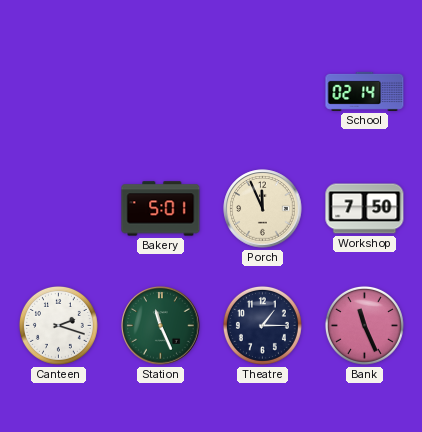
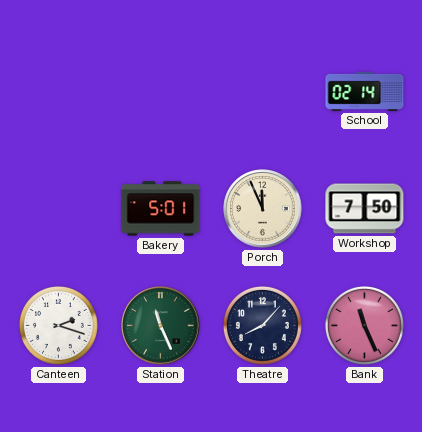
Theatre: 1:15 -> 8:07
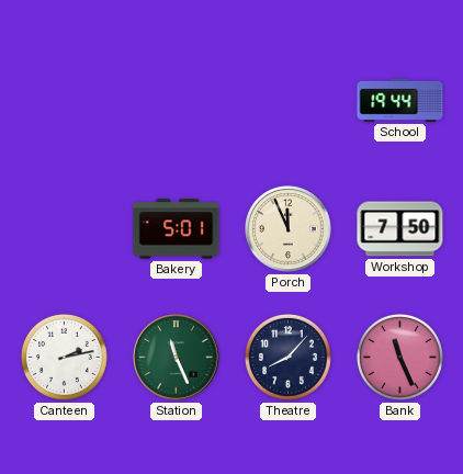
School: 02:14 -> 19:44
Canteen: 2:18 -> 2:13
